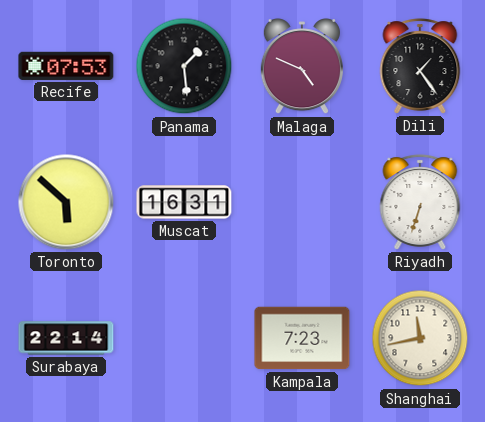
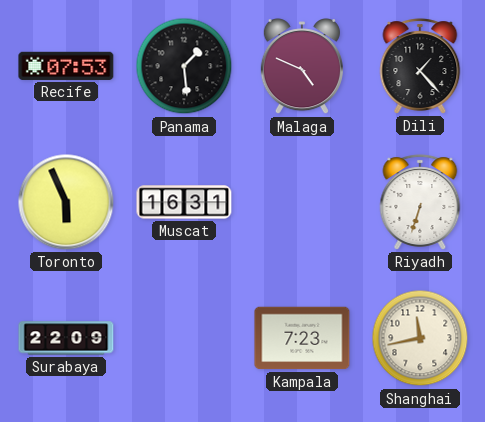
Dili: 1:24 -> 1:23
Toronto: 5:52 -> 5:56
Surabaya: 22:14 -> 22:09
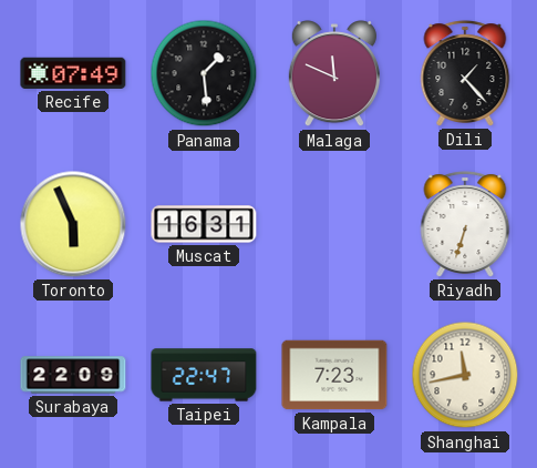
Recife: 07:53 -> 07:49
Malaga: 4:49 -> 11:49
Taipei: none -> 22:47
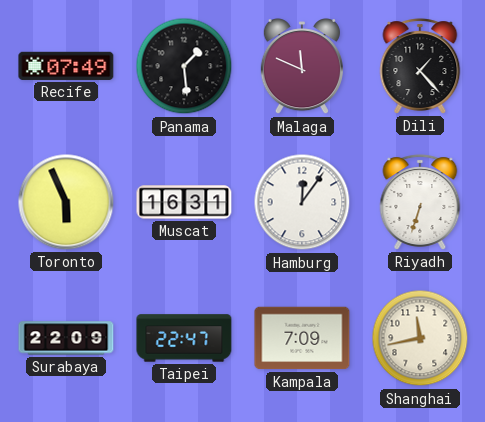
Hamburg: none -> 12:06
Kampala: 7:23 -> 7:09
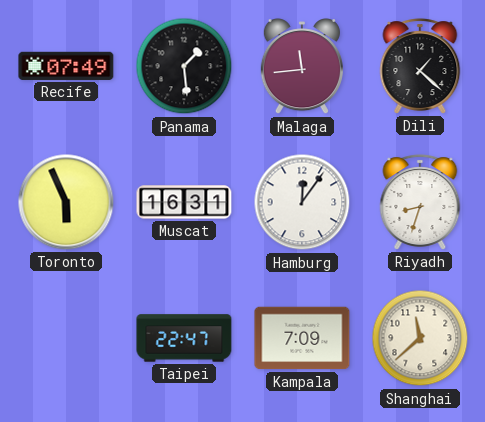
Malaga: 11:49 -> 11:44
Dili: 1:23 -> 1:22
Riyadh: 6:33 -> 8:33
Surabaya: 22:09 -> none
Shanghai: 11:43 -> 11:38
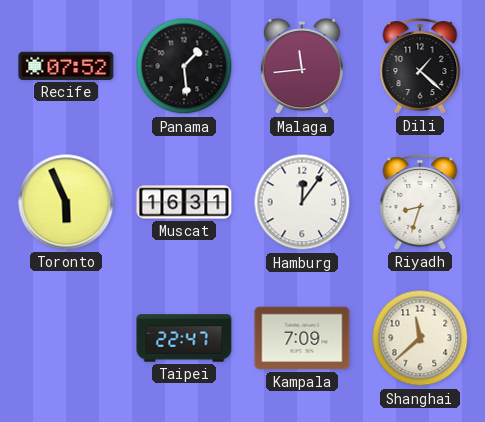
Recife: 07:49 -> 07:52
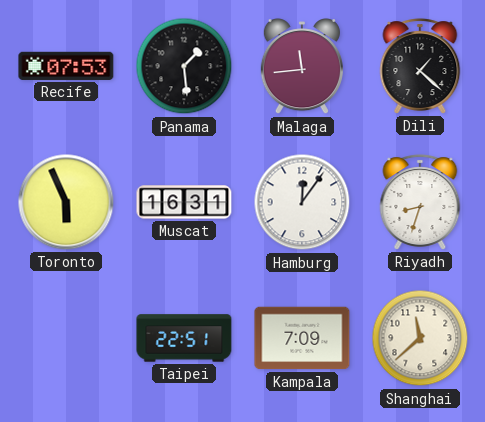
Recife: 07:52 -> 07:53
Taipei: 22:47 -> 22:51
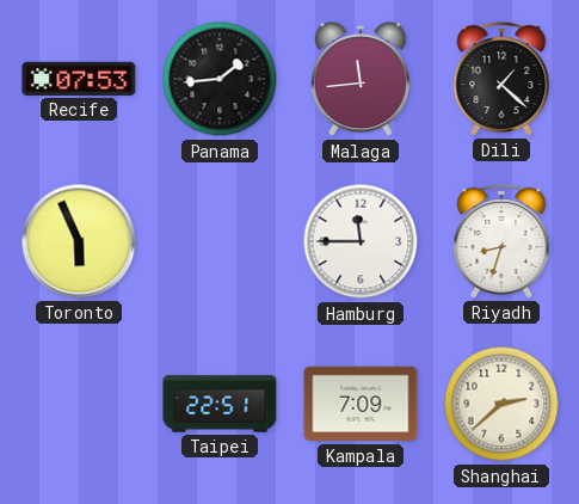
Panama: 1:29 -> 1:44
Muscat: 16:31 -> none
Hamburg: 12:06 -> 11:45
Shanghai: 11:38 -> 2:38
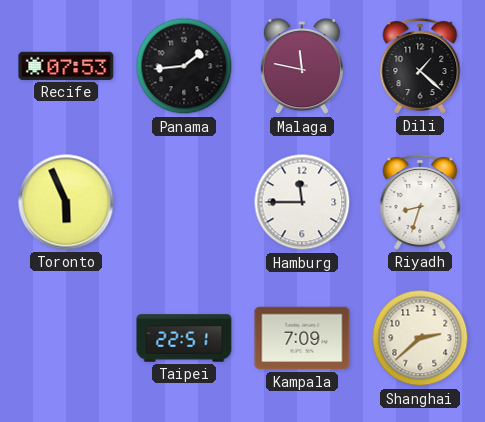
Malaga: 11:44 -> 11:47
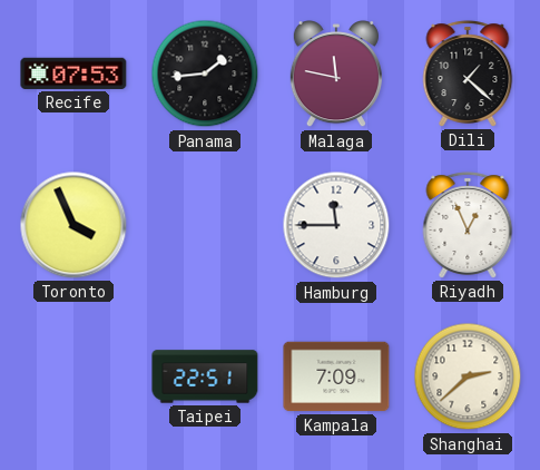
Toronto: 5:56 -> 3:56
Riyadh: 8:33 -> 12:56
